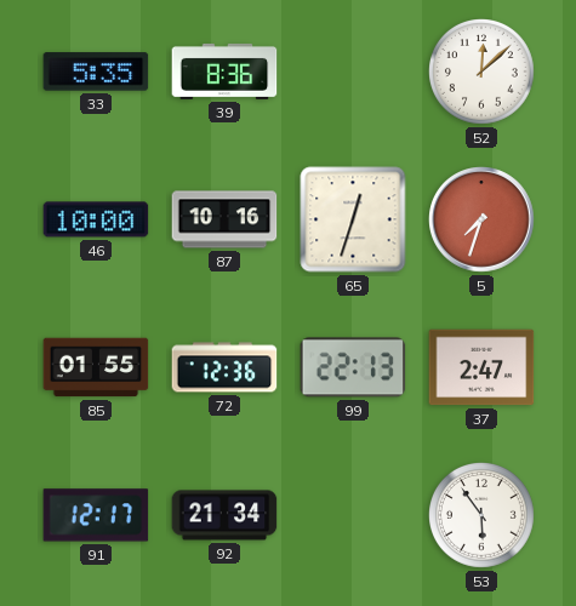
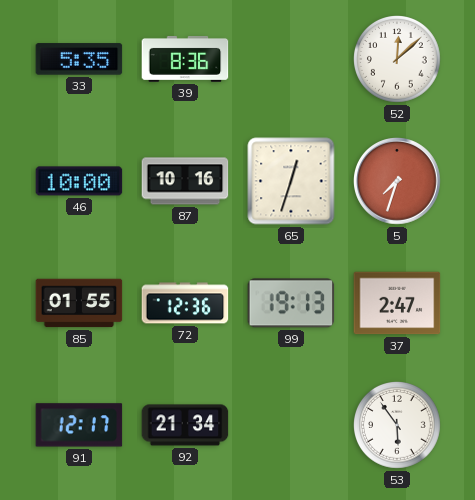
99: 22:13 -> 19:13
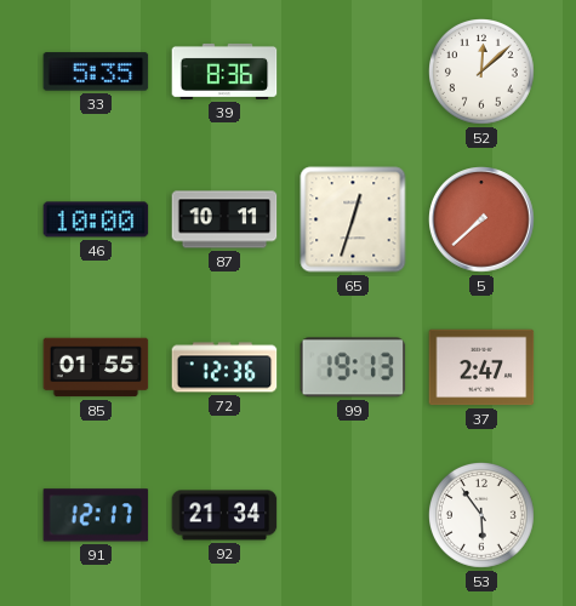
87: 10:16 -> 10:11
5: 7:33 -> 7:38
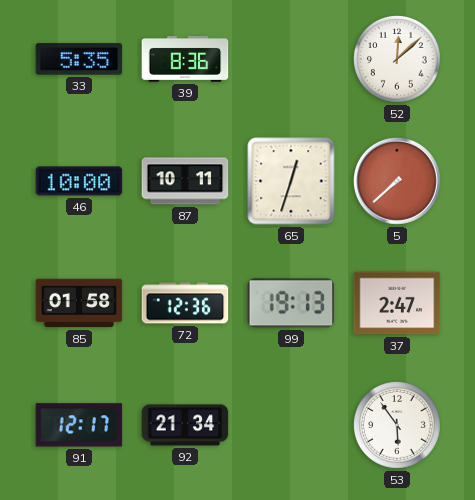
85: 01:55 -> 01:58
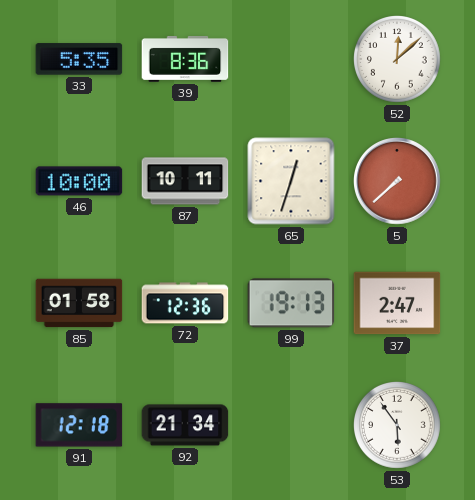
91: 12:17 -> 12:18
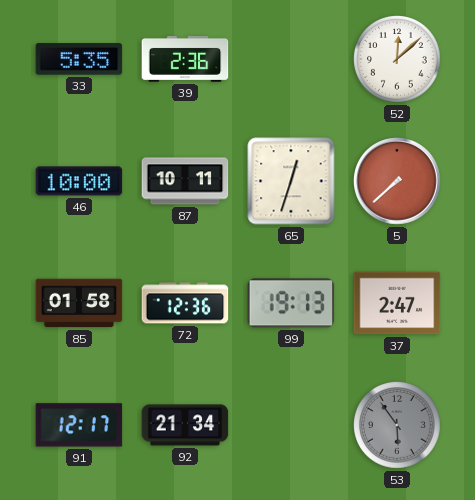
39: 8:36 -> 2:36
91: 12:18 -> 12:17
53 dial: white -> grey
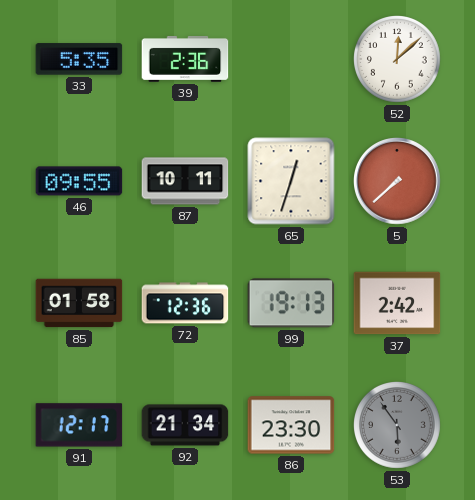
46: 10:00 -> 09:55
37: 2:47 -> 2:42
86: none -> 23:30
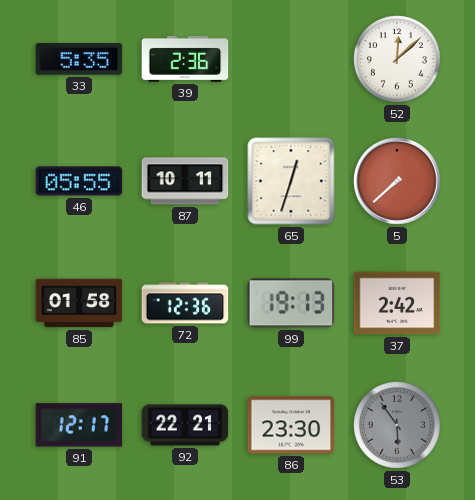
46: 09:55 -> 05:55
92: 21:34 -> 22:21
